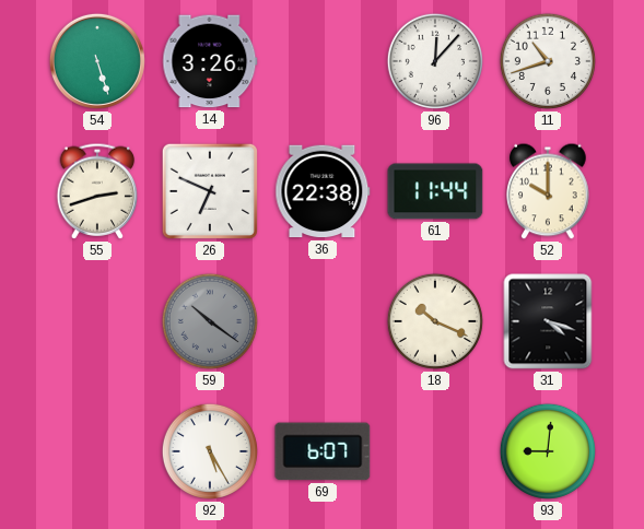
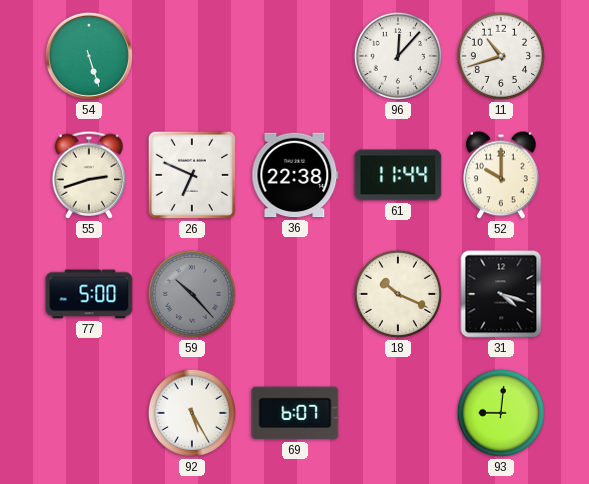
14: 3:26 -> none
77: none -> 5:00
59: 10:21 -> 10:23
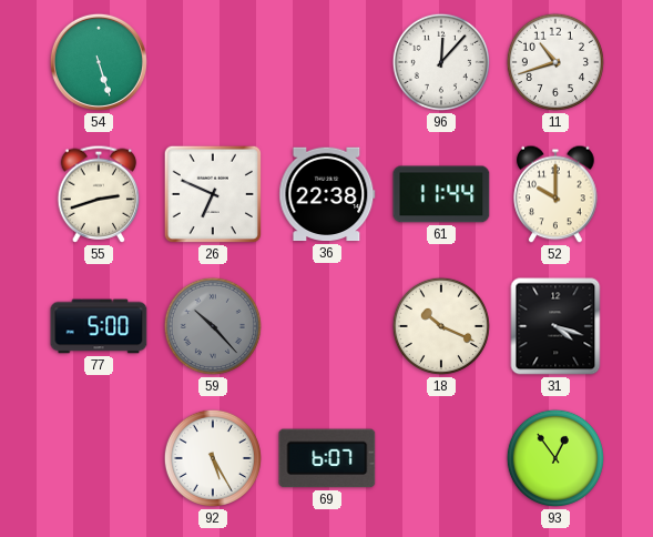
93: 9:01 -> 12:54
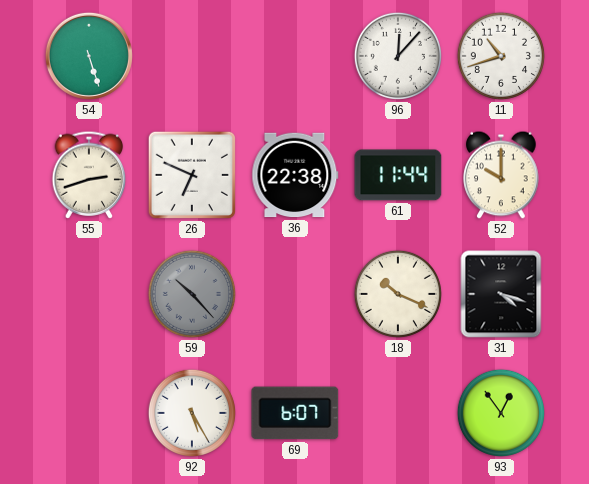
77: 5:00 -> none
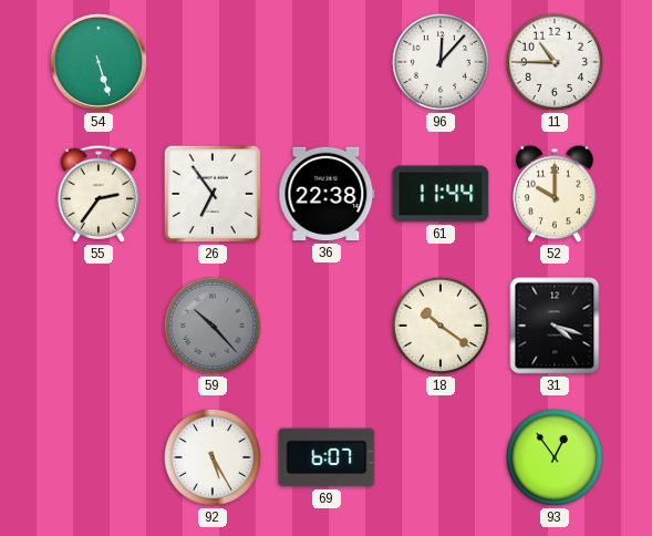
11: 10:42 -> 10:45
55: 2:42 -> 2:36
26: 6:49 -> 6:54
18: 10:19 -> 10:21
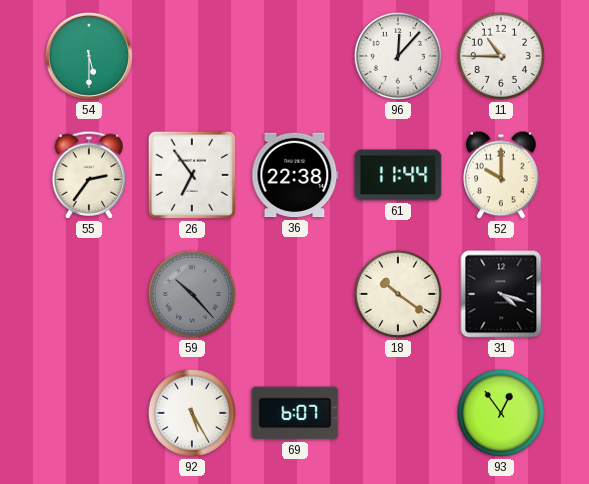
54: 5:27 -> 5:30
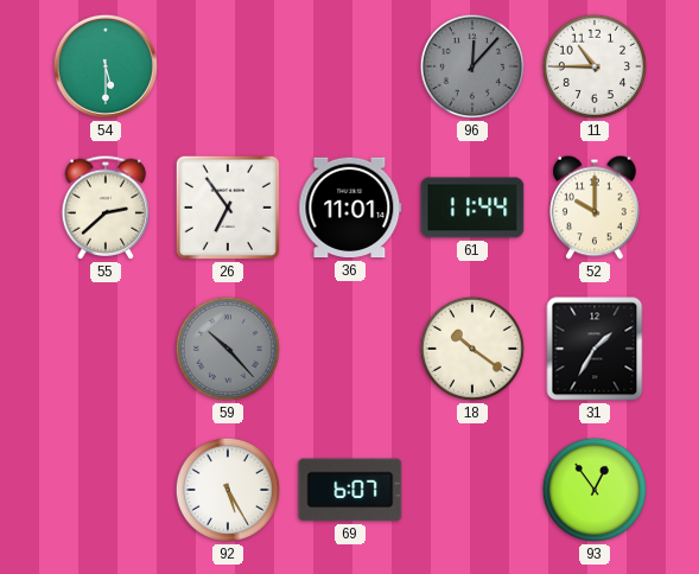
96 dial: white -> grey
55: 2:36 -> 2:38
36: 22:38 -> 11:01
31: 4:18 -> 1:35
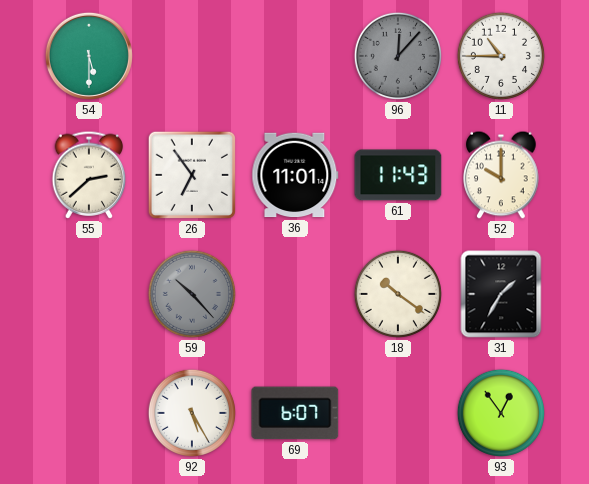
61: 11:44 -> 11:43
